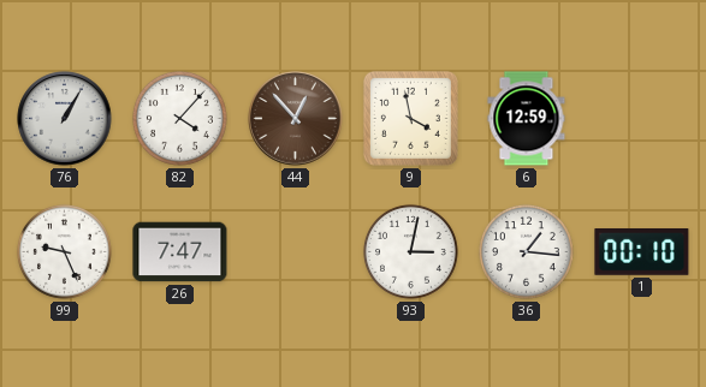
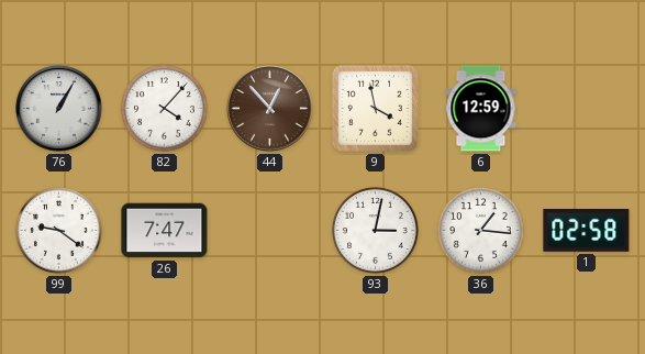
99: 9:26 -> 9:21
1: 00:10 -> 02:58
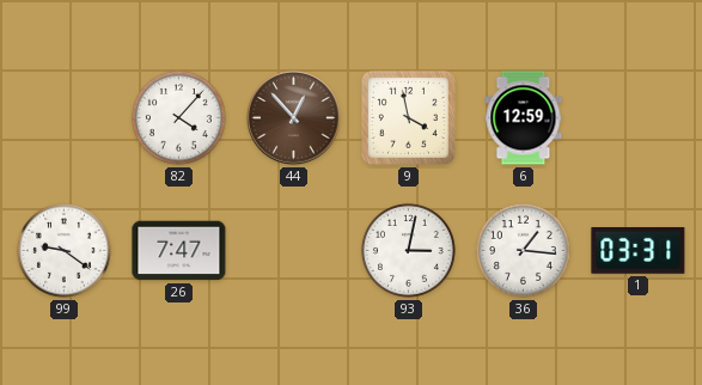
76: 1:05 -> none
1: 02:58 -> 03:31
